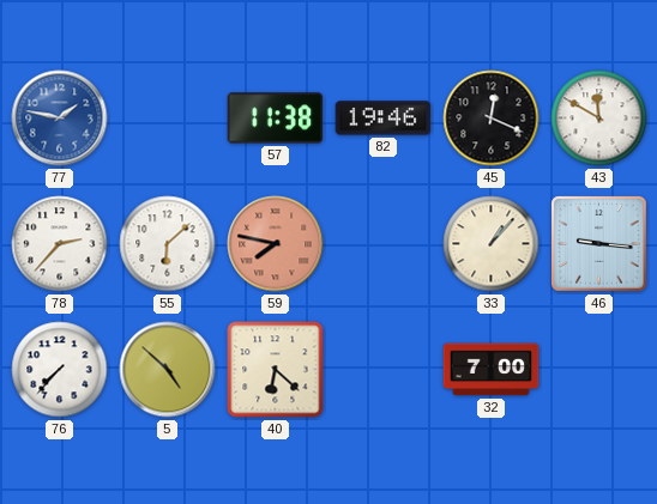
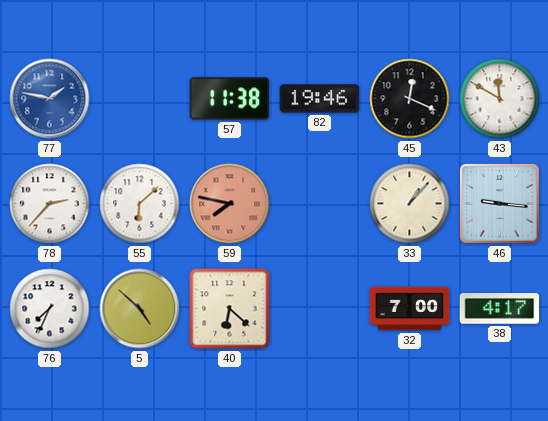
76: 7:37 -> 7:34
38: none -> 4:17
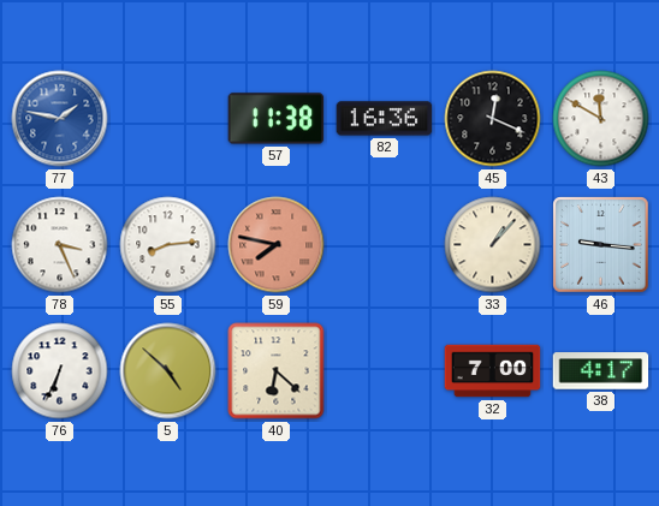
82: 19:46 -> 16:36
78: 2:37 -> 3:26
55: 6:08 -> 8:14
76: 7:34 -> 6:34
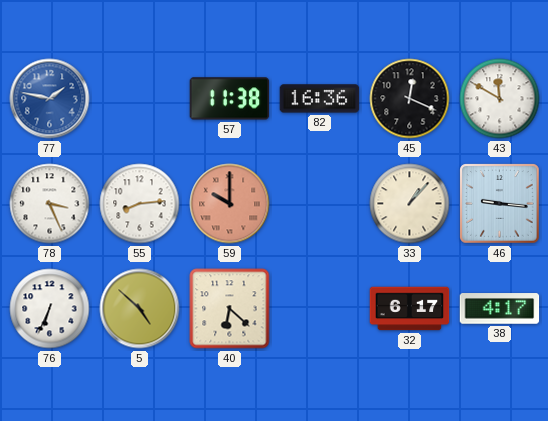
59: 7:47 -> 10:00
32: 7:00 -> 6:17
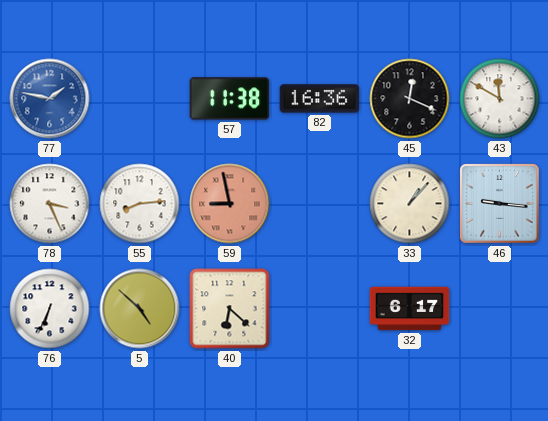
59: 10:00 -> 8:58
38: 4:17 -> none
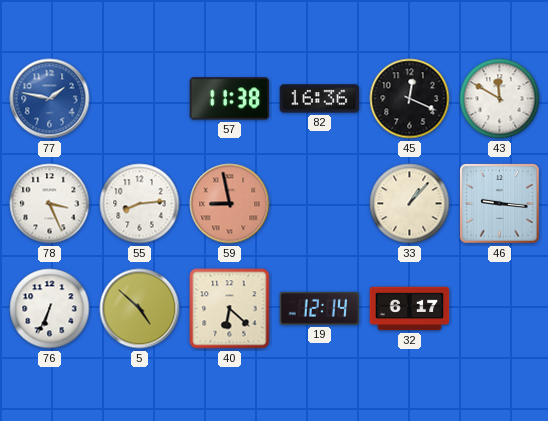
19: none -> 12:14
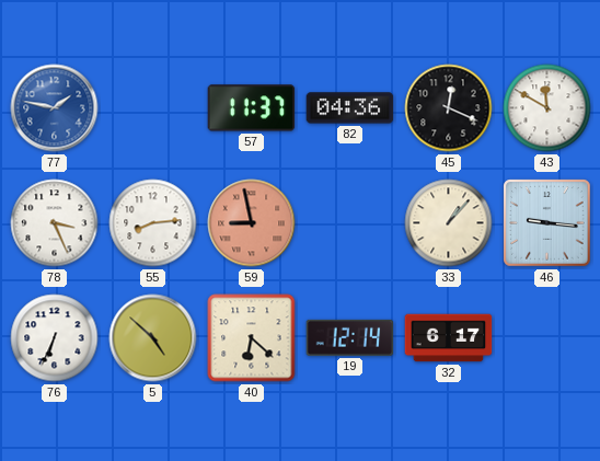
57: 11:38 -> 11:37
82: 16:36 -> 04:36
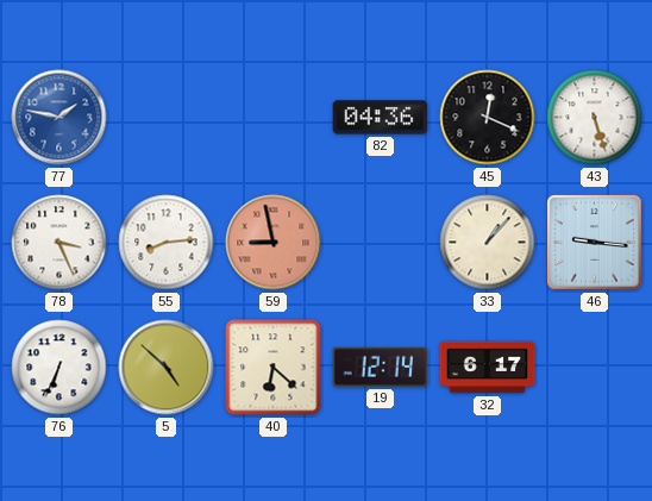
57: 11:37 -> none
43: 11:50 -> 5:27
